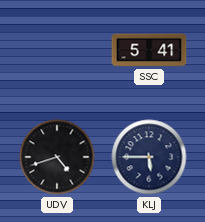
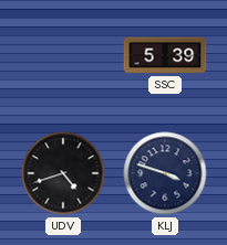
SSC: 5:41 -> 5:39
KLJ: 5:45 -> 3:48
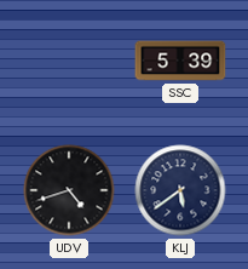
KLJ: 3:48 -> 5:39
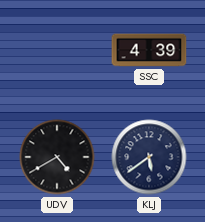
SSC: 5:39 -> 4:39
UDV: 4:42 -> 4:40
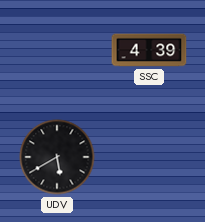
UDV: 4:40 -> 5:40
KLJ: 5:39 -> none
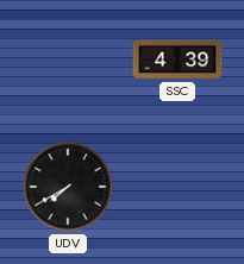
UDV: 5:40 -> 7:40
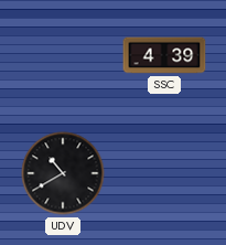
UDV: 7:40 -> 10:40
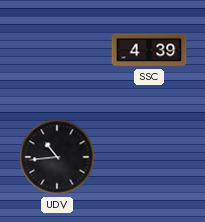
UDV: 10:40 -> 10:44
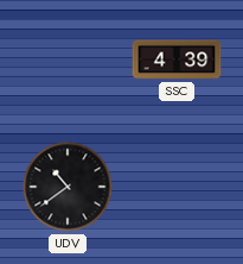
UDV: 10:44 -> 10:39
